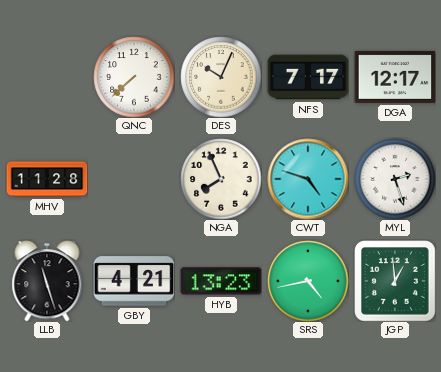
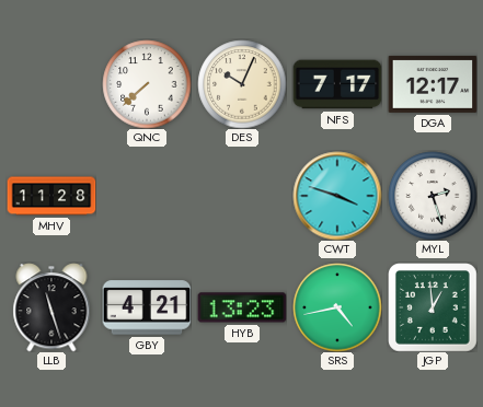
NGA: 7:56 -> none
CWT: 4:48 -> 3:48
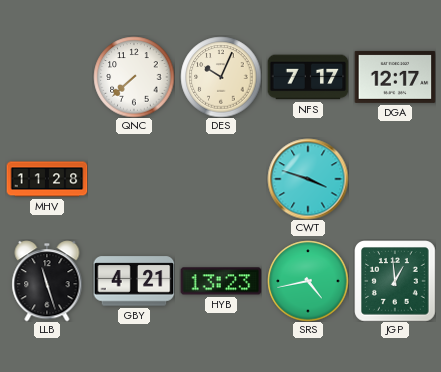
MYL: 2:27 -> none
